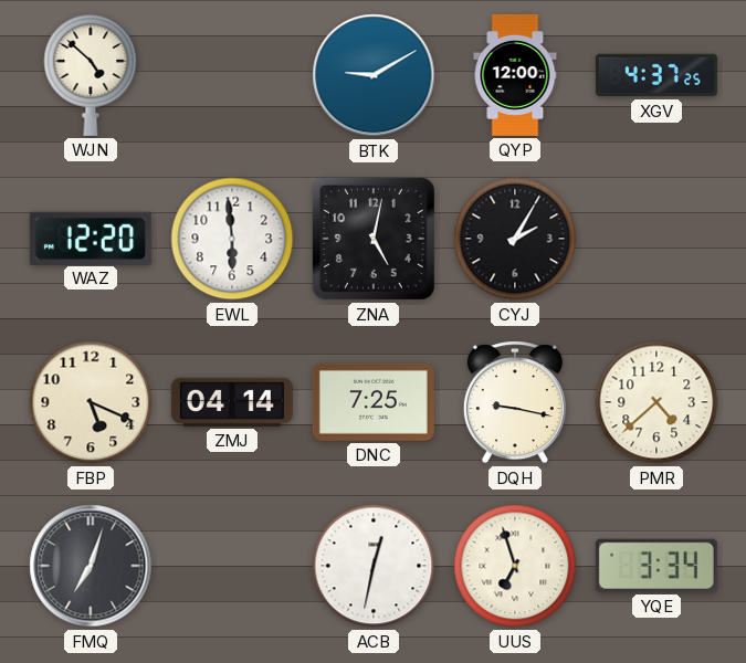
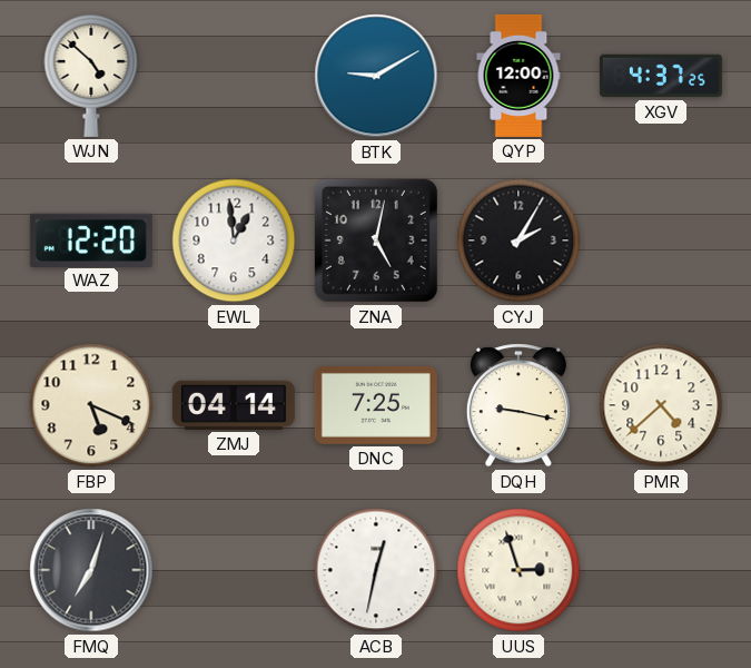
EWL: 5:59 -> 12:59
UUS: 6:57 -> 2:57
YQE: 3:34 -> none
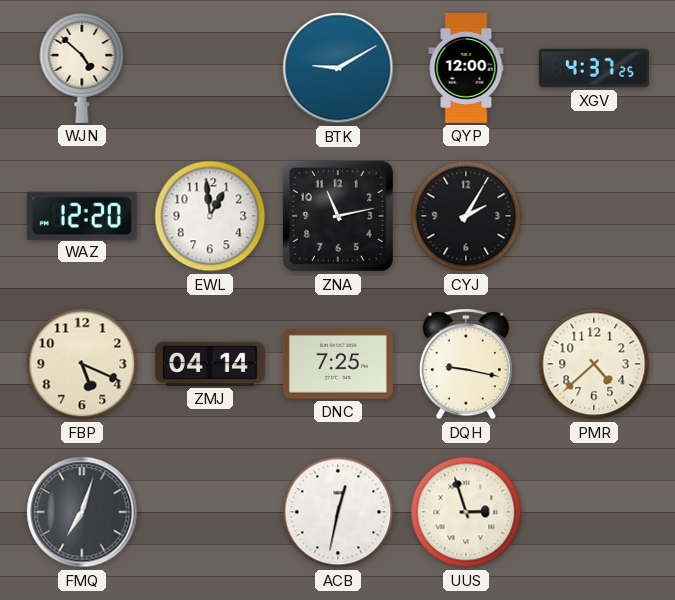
ZNA: 5:02 -> 11:13
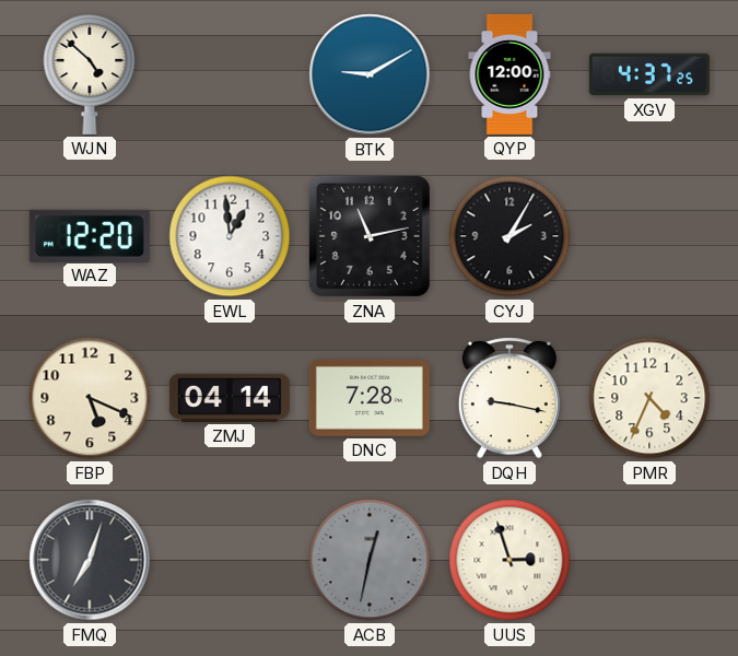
DNC: 7:25 -> 7:28
PMR: 4:38 -> 4:34
ACB dial: white -> grey
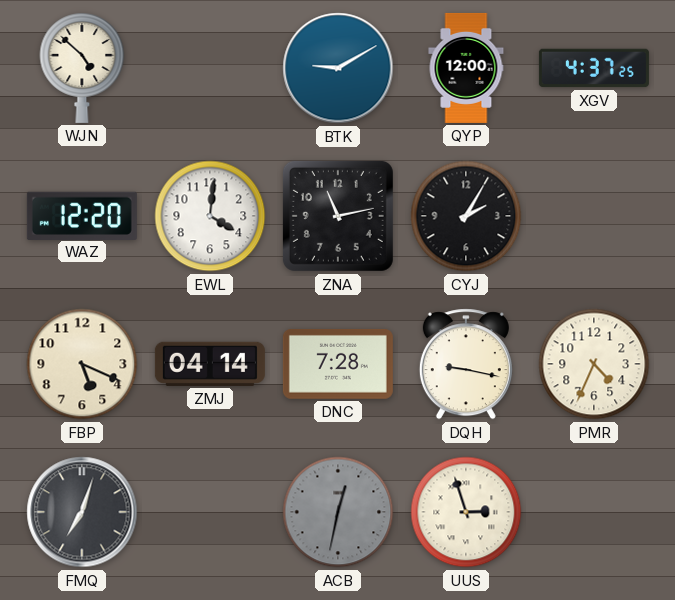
EWL: 12:59 -> 4:01
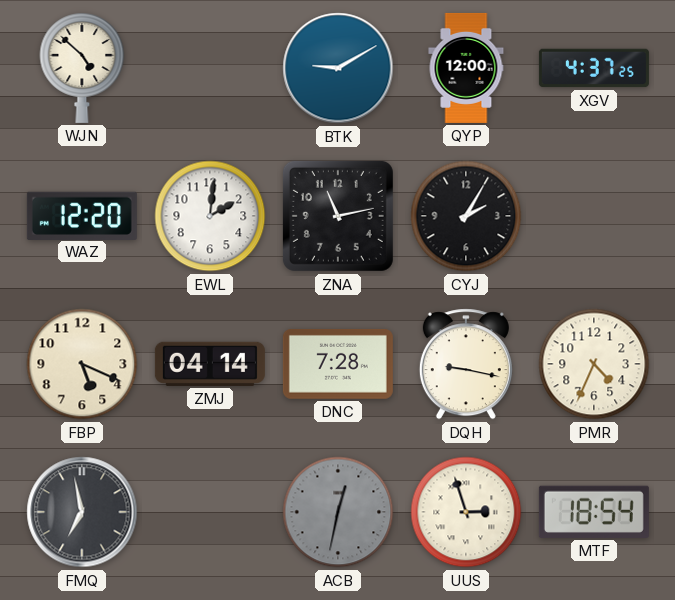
EWL: 4:01 -> 2:01
FMQ: 7:03 -> 6:58
MTF: none -> 18:54
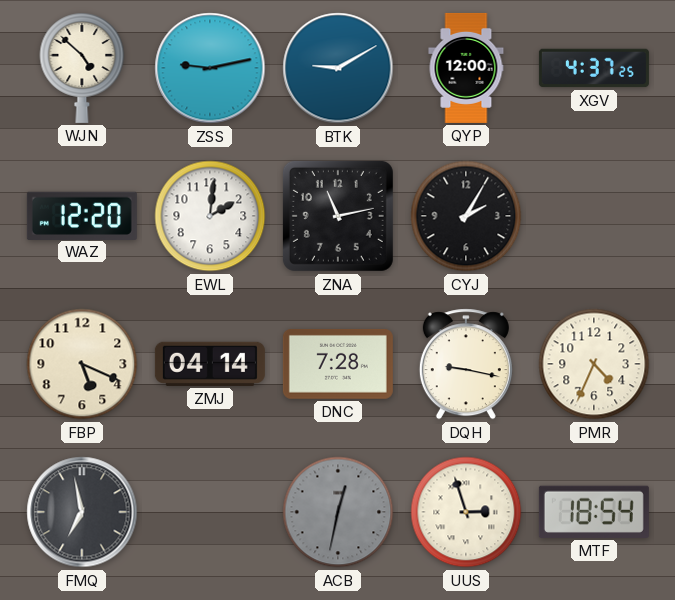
ZSS: none -> 9:13
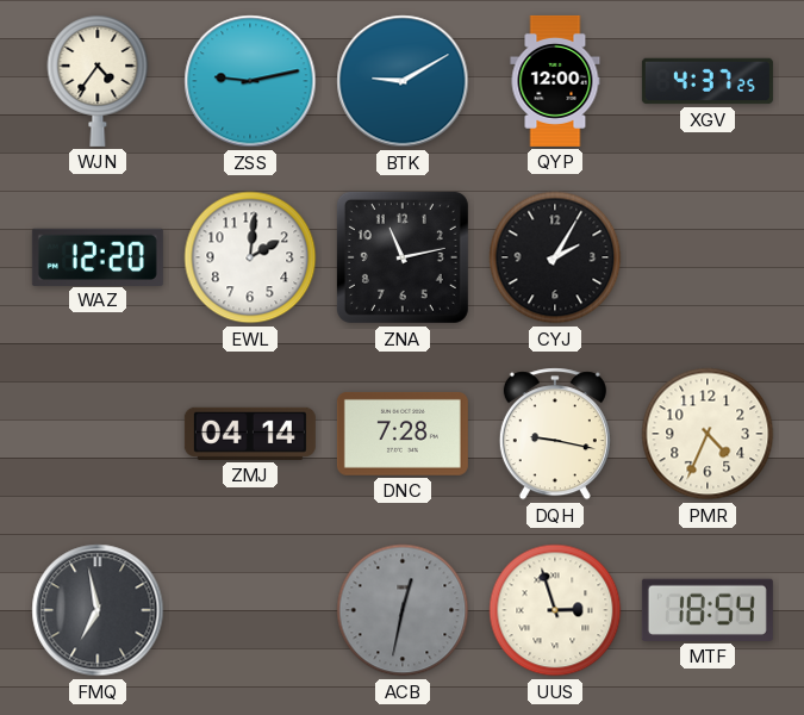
WJN: 4:52 -> 4:36
FBP: 5:19 -> none
